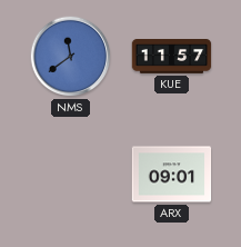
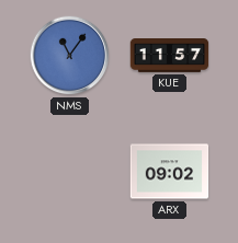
NMS: 11:39 -> 11:06
ARX: 09:01 -> 09:02
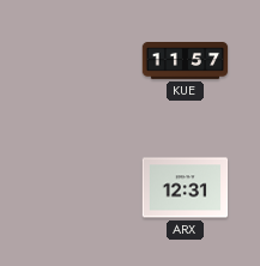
NMS: 11:06 -> none
ARX: 09:02 -> 12:31
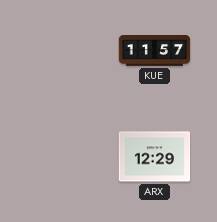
ARX: 12:31 -> 12:29
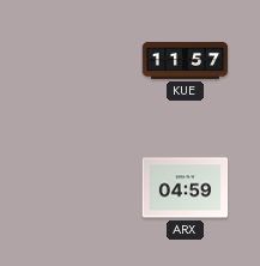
ARX: 12:29 -> 04:59
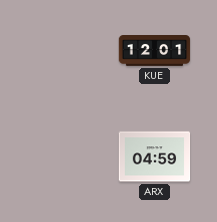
KUE: 11:57 -> 12:01
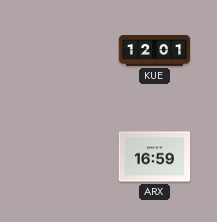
ARX: 04:59 -> 16:59
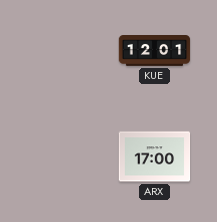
ARX: 16:59 -> 17:00
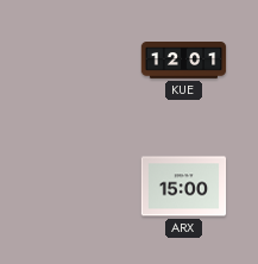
ARX: 17:00 -> 15:00
